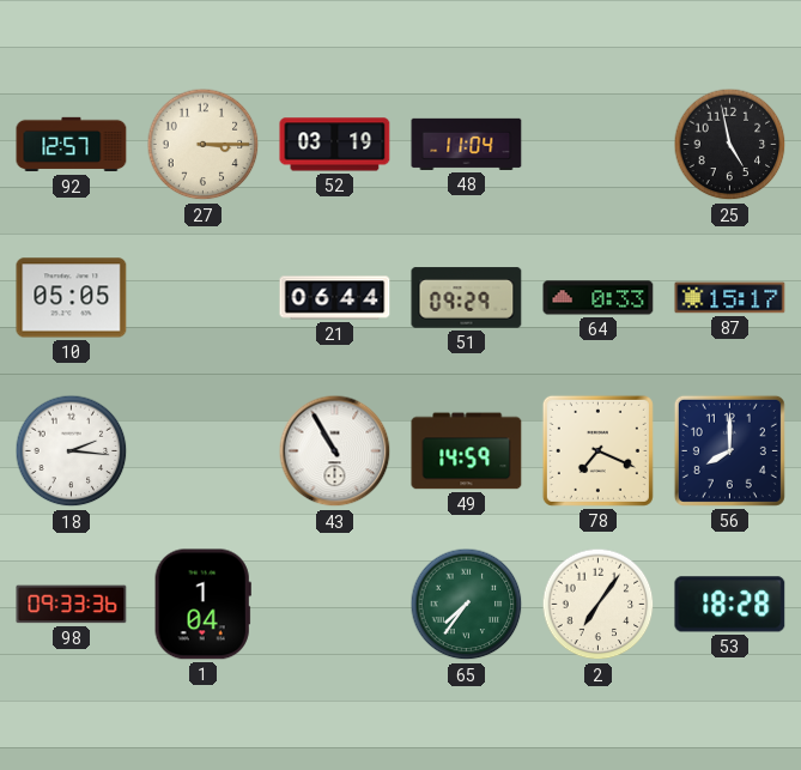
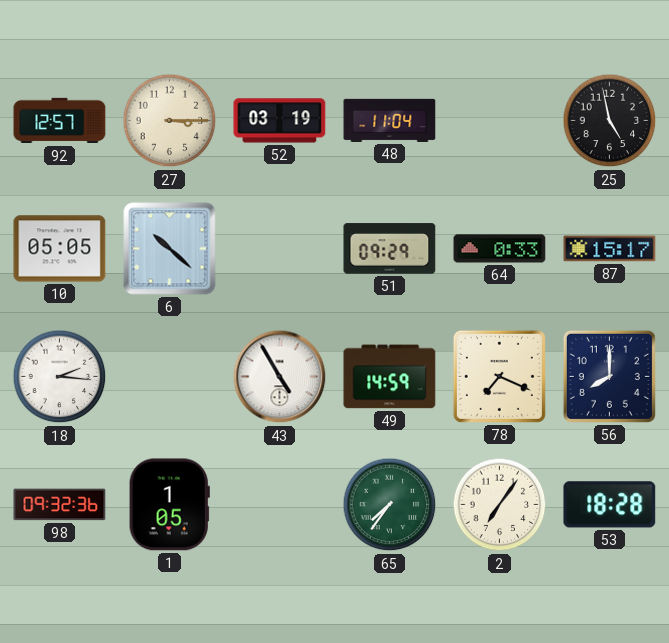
6: none -> 10:22
21: 06:44 -> none
43: 10:55 -> 4:55
98: 09:33 -> 09:32
1: 1:04 -> 1:05
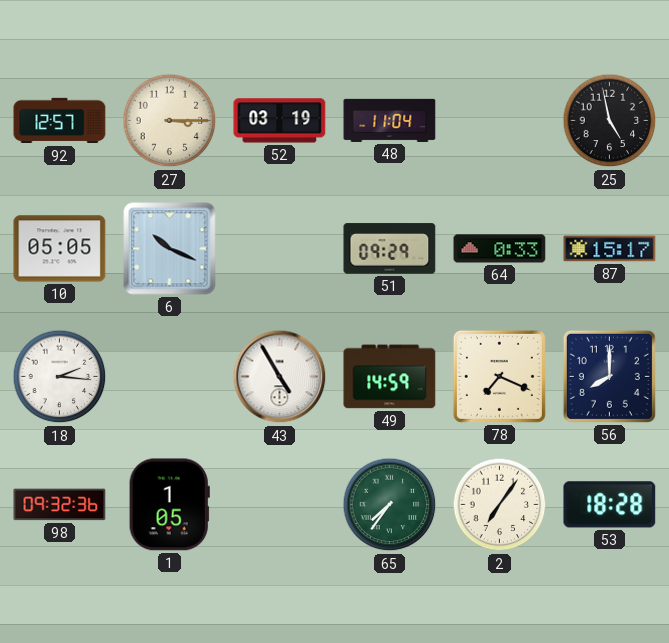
6: 10:22 -> 10:19
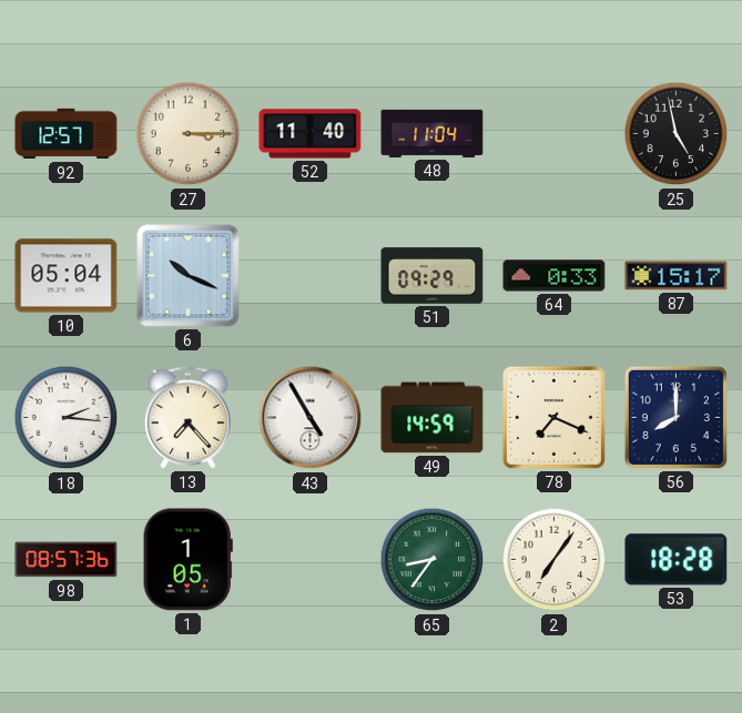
52: 03:19 -> 11:40
10: 05:05 -> 05:04
13: none -> 7:23
98: 09:32 -> 08:57
65: 7:36 -> 8:36
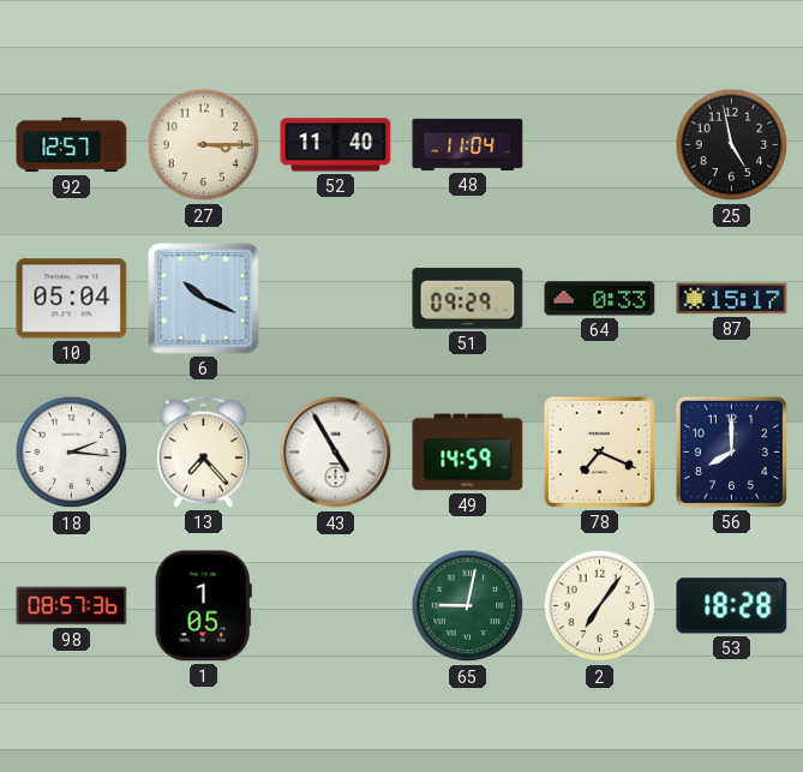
65: 8:36 -> 9:02
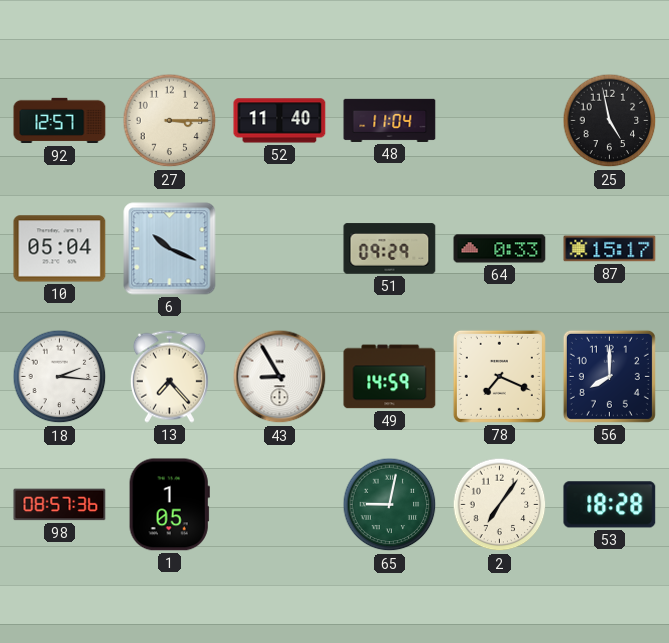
43: 4:55 -> 8:55
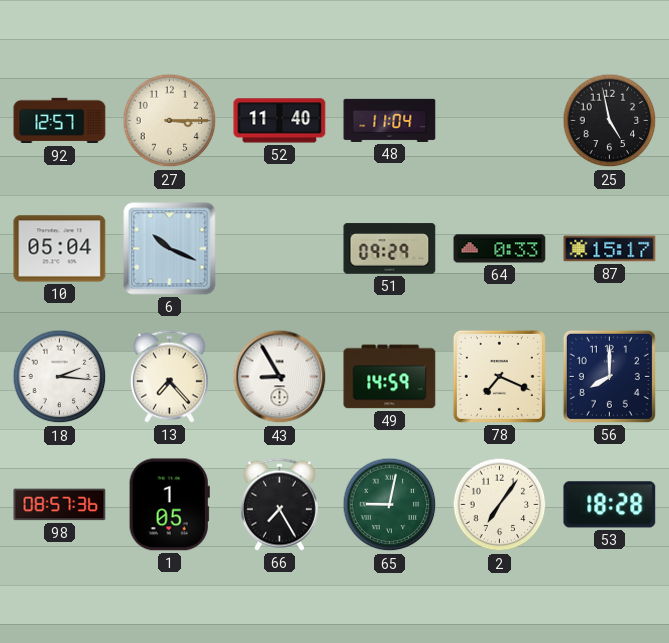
66: none -> 7:25
